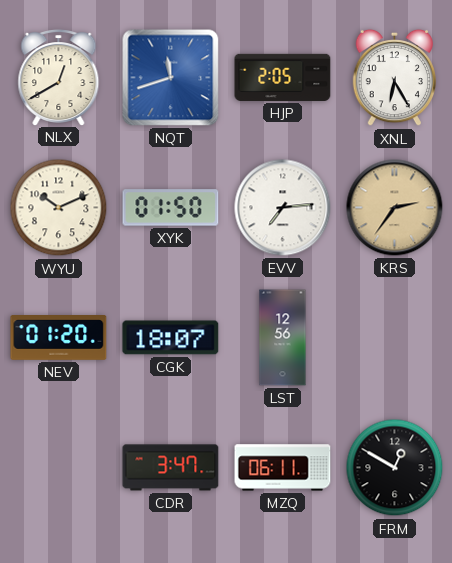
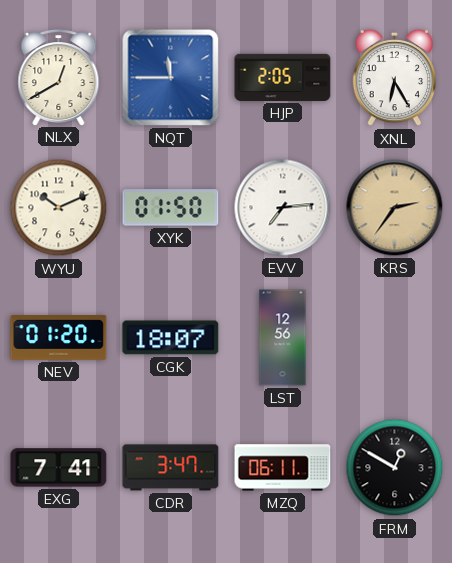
NQT: 11:42 -> 11:45
EXG: none -> 7:41
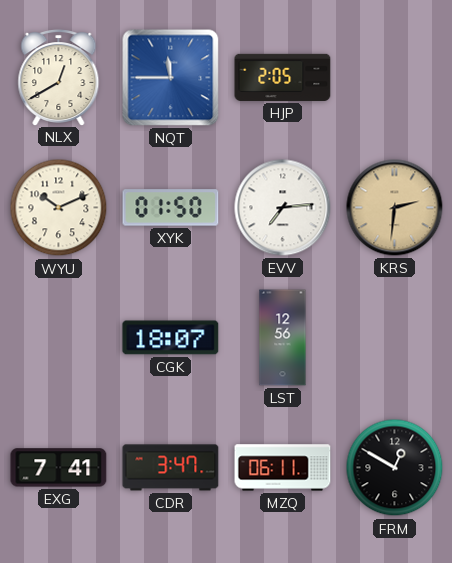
XNL: 6:25 -> none
KRS: 2:36 -> 2:31
NEV: 01:20 -> none
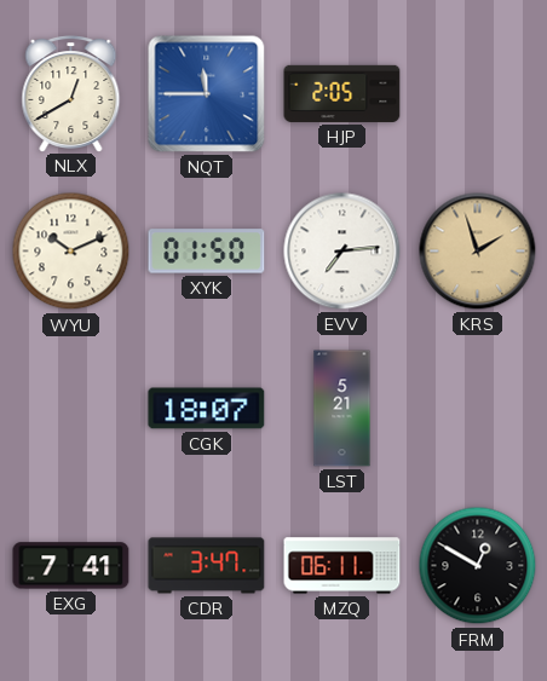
KRS: 2:31 -> 1:57
LST: 12:56 -> 5:21
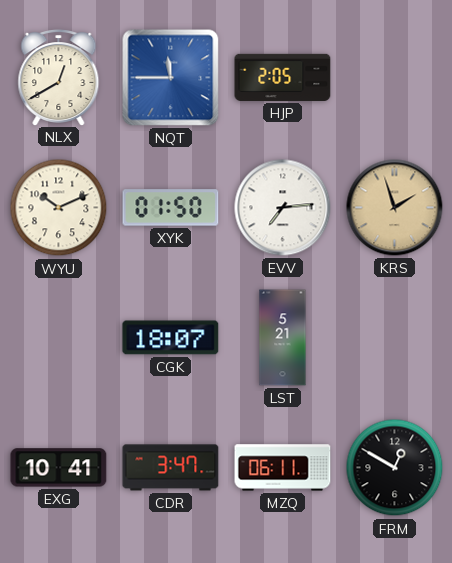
EXG: 7:41 -> 10:41
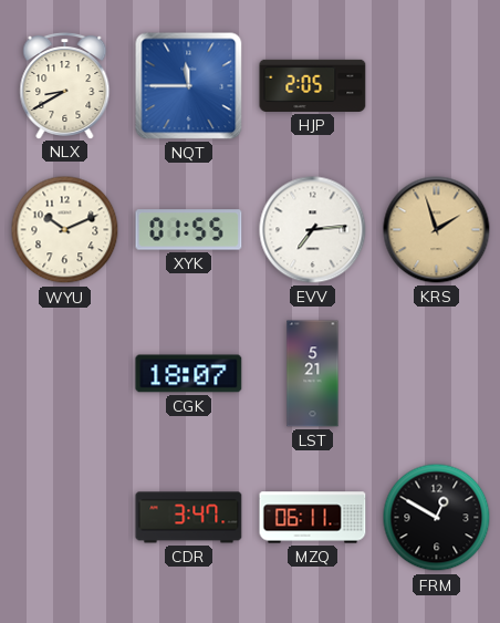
NLX: 12:40 -> 8:40
XYK: 01:50 -> 01:55
EXG: 10:41 -> none
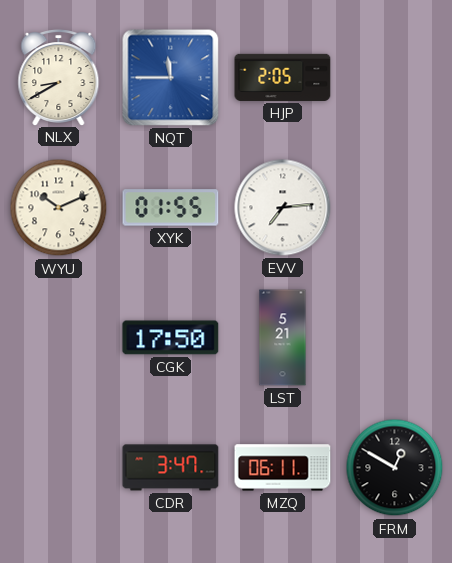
KRS: 1:57 -> none
CGK: 18:07 -> 17:50
